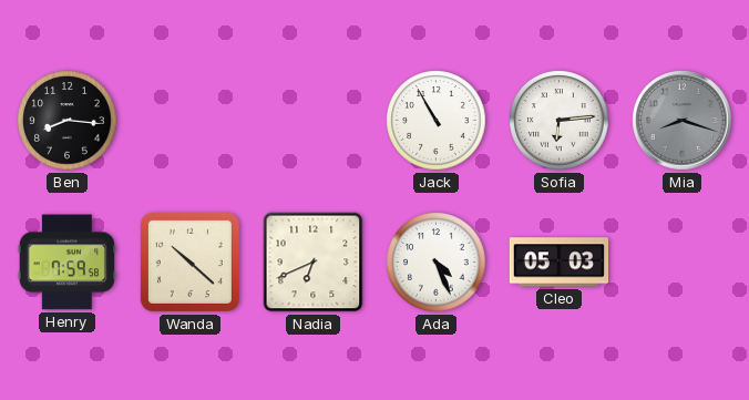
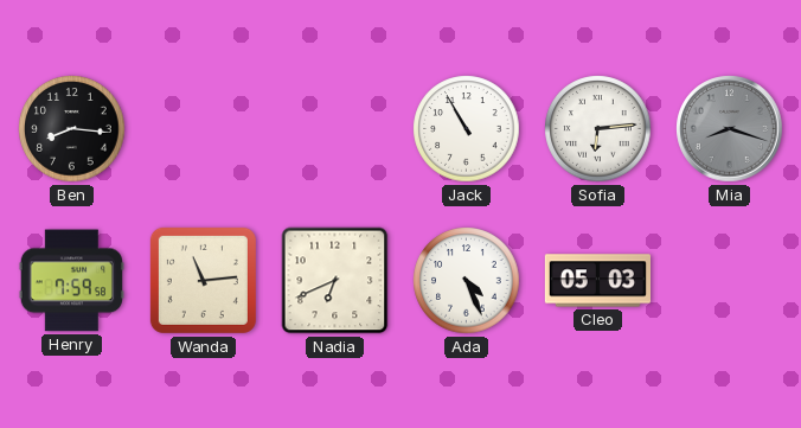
Wanda: 10:22 -> 11:14
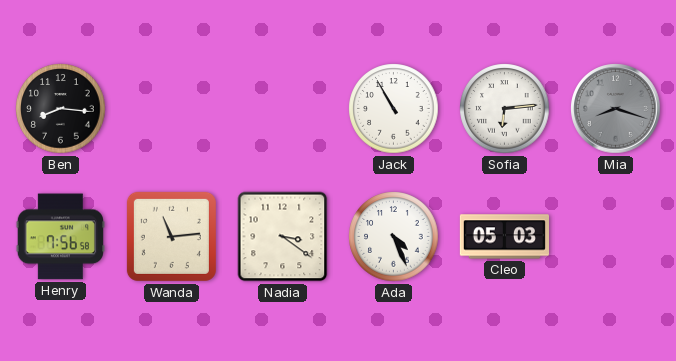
Henry: 7:59 -> 7:56
Nadia: 6:41 -> 3:21
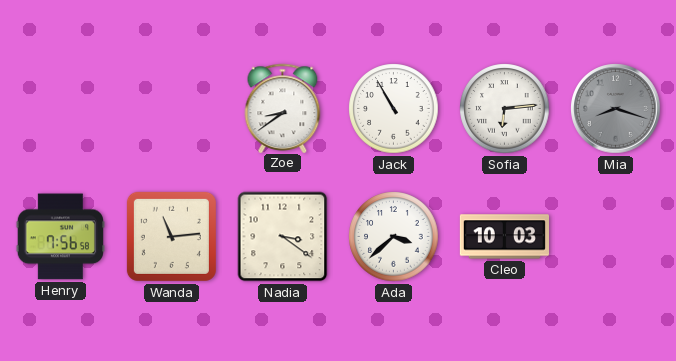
Ben: 8:16 -> none
Zoe: none -> 8:39
Ada: 4:26 -> 3:38
Cleo: 05:03 -> 10:03
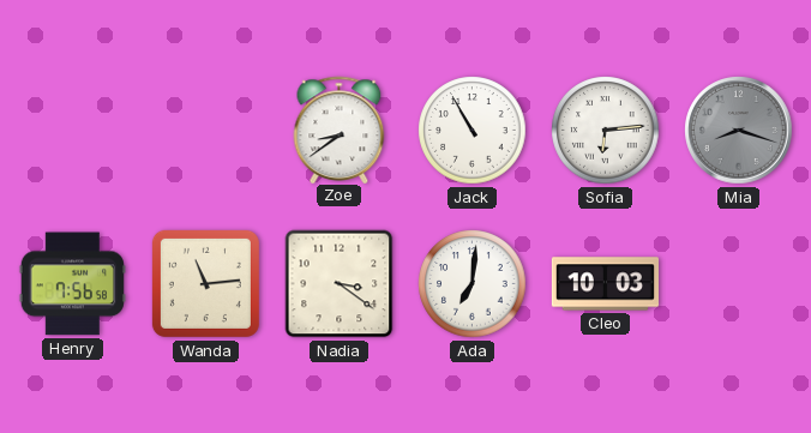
Ada: 3:38 -> 7:01
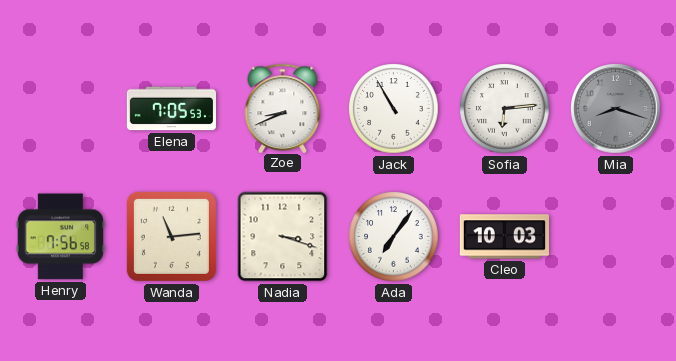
Elena: none -> 7:05
Zoe: 8:39 -> 8:41
Nadia: 3:21 -> 3:18
Ada: 7:01 -> 7:06
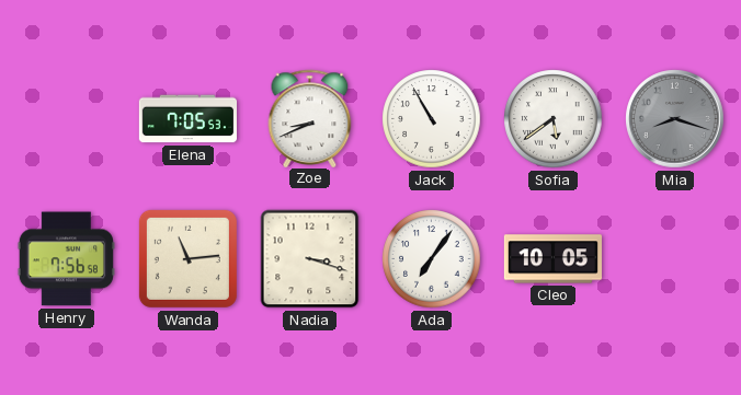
Sofia: 6:14 -> 5:39
Cleo: 10:03 -> 10:05
